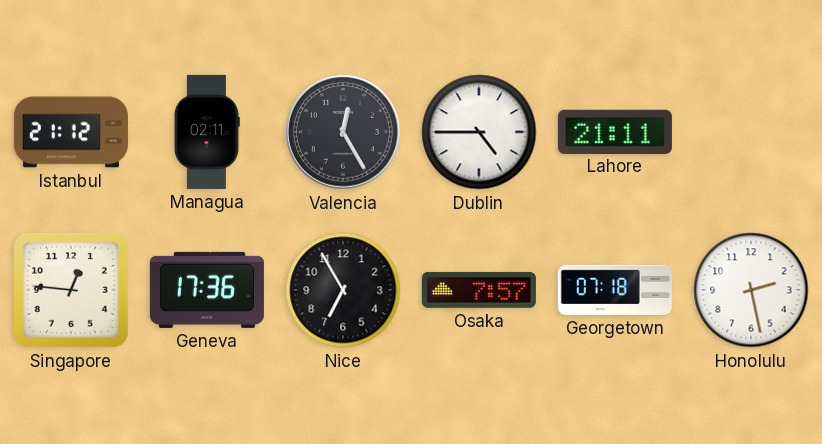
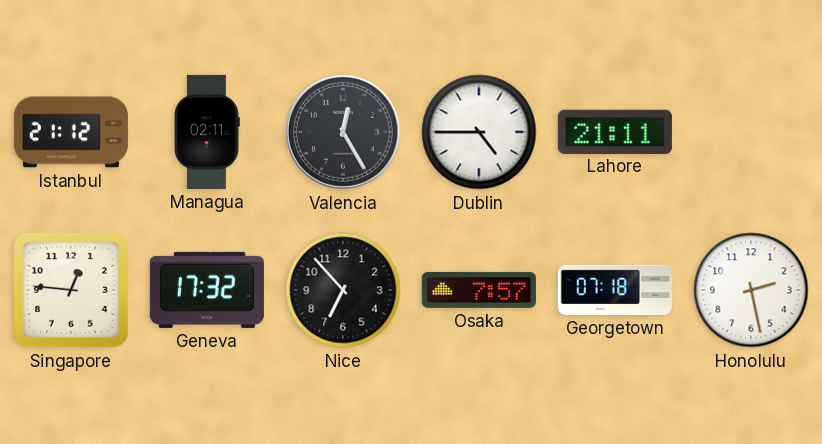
Geneva: 17:36 -> 17:32
Nice: 6:55 -> 6:53
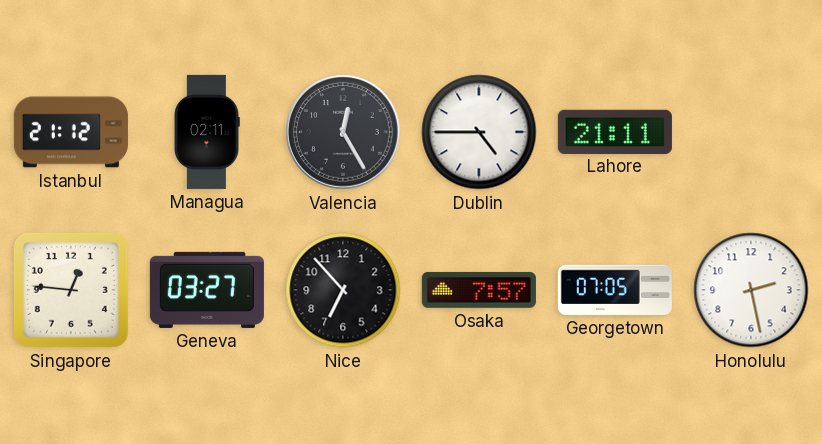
Geneva: 17:32 -> 03:27
Georgetown: 07:18 -> 07:05
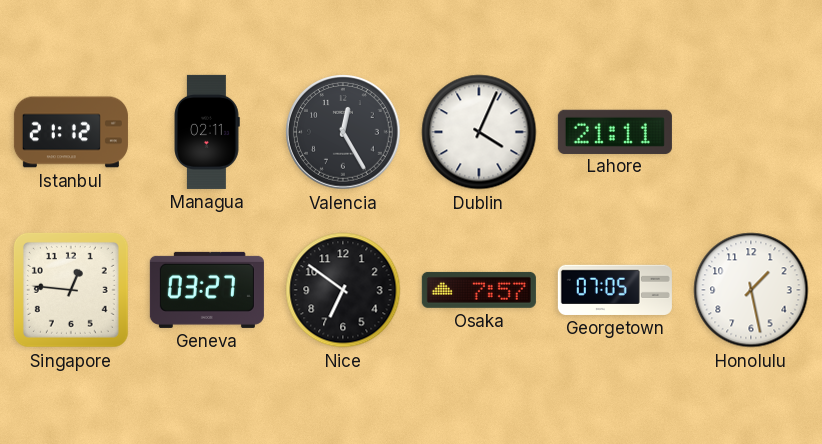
Dublin: 4:45 -> 4:04
Nice: 6:53 -> 6:51
Honolulu: 2:28 -> 1:28
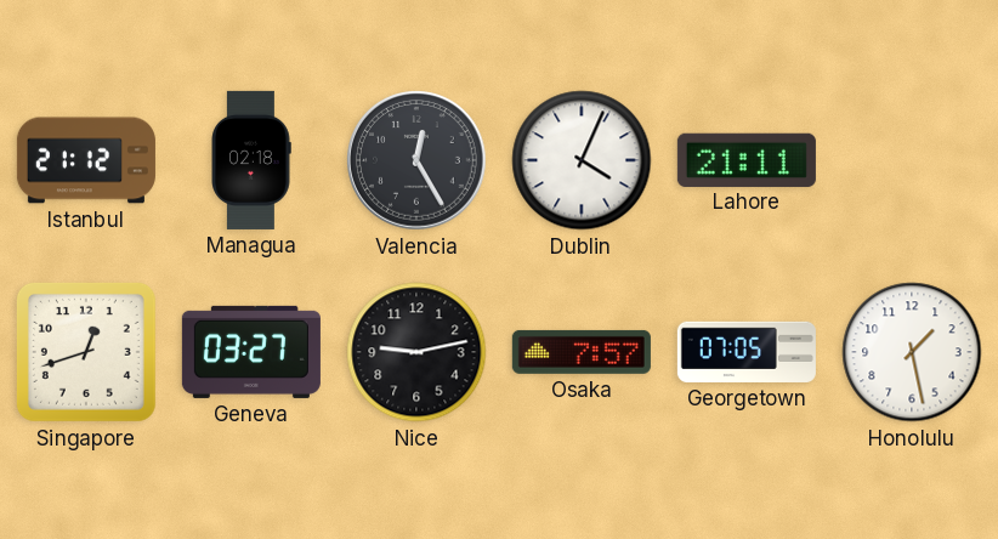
Managua: 02:11 -> 02:18
Singapore: 12:46 -> 12:42
Nice: 6:51 -> 9:13
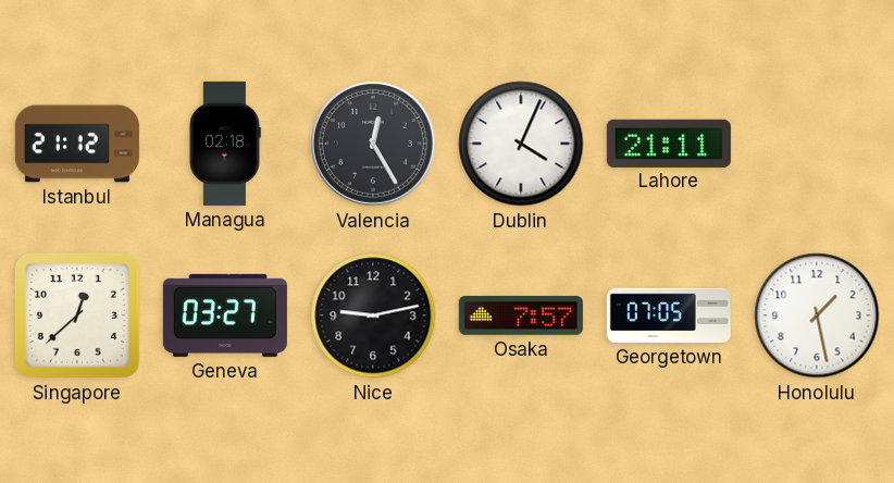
Singapore: 12:42 -> 12:38
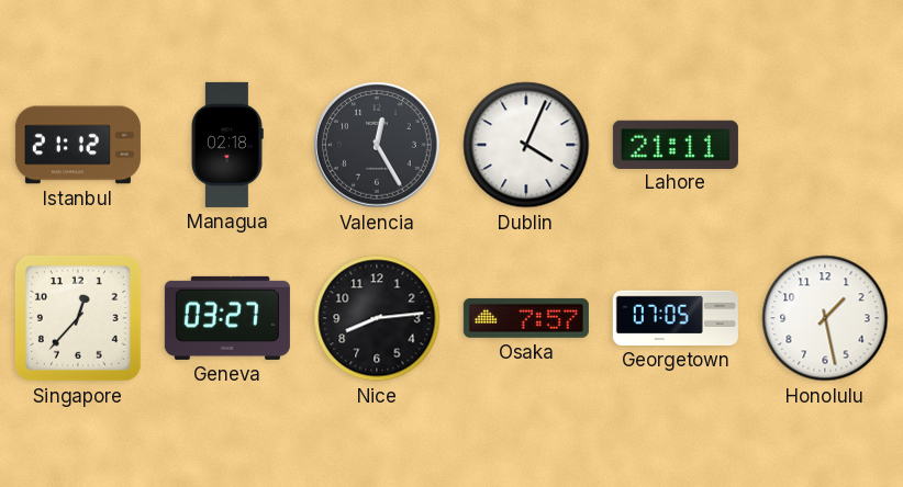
Singapore: 12:38 -> 12:37
Nice: 9:13 -> 8:14
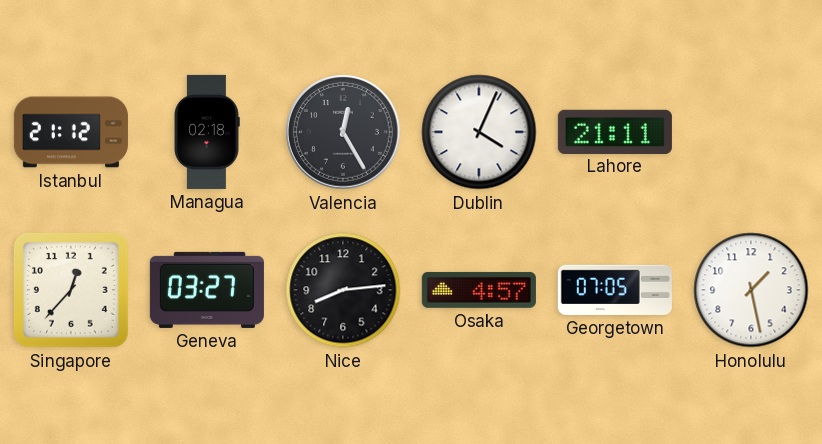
Osaka: 7:57 -> 4:57
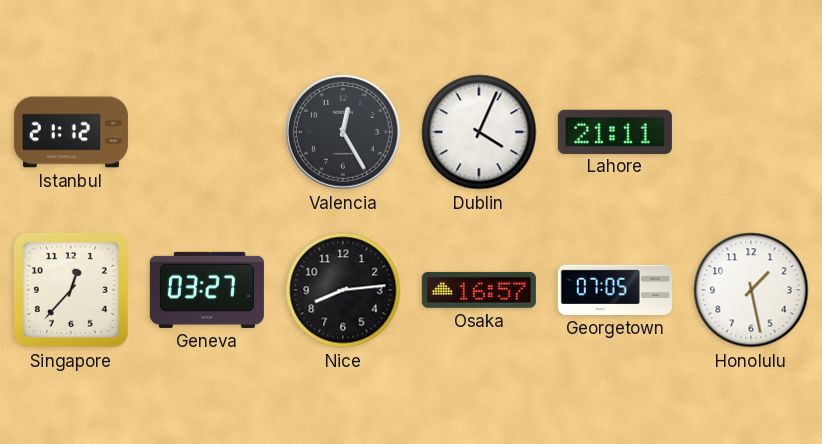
Managua: 02:18 -> none
Osaka: 4:57 -> 16:57
